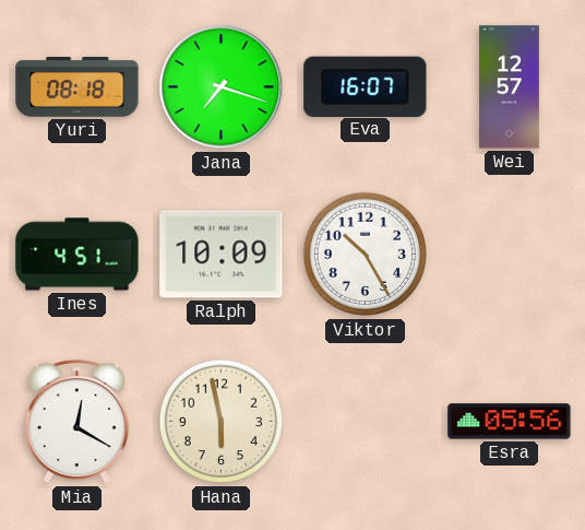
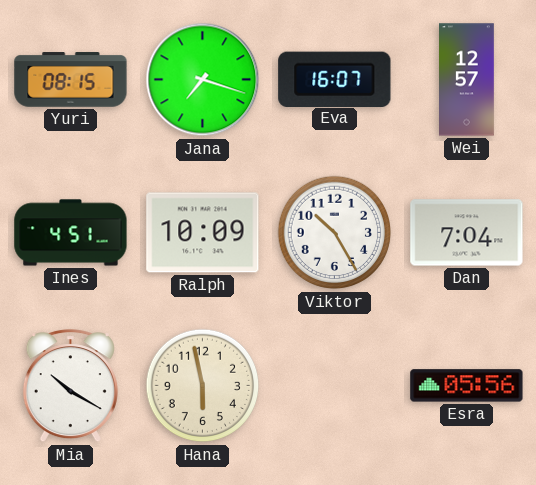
Yuri: 08:18 -> 08:15
Dan: none -> 7:04
Mia: 12:20 -> 10:20
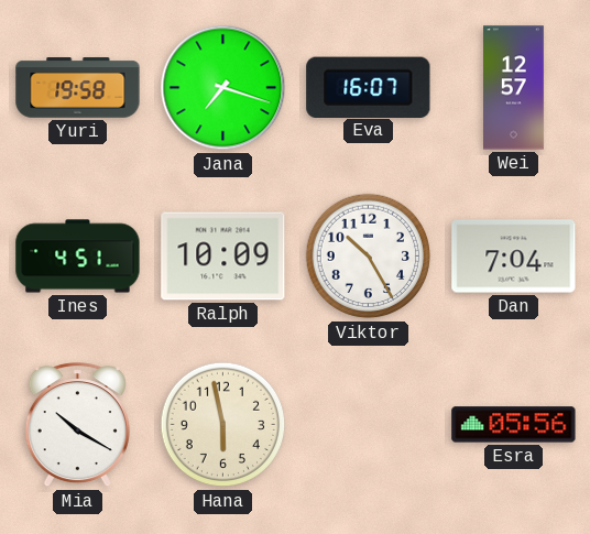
Yuri: 08:15 -> 19:58
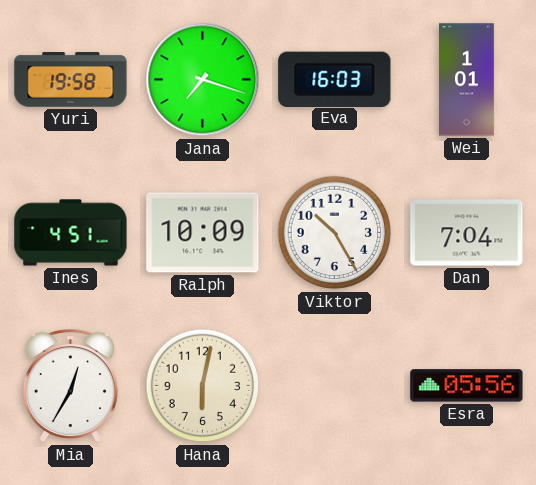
Eva: 16:07 -> 16:03
Wei: 12:57 -> 1:01
Mia: 10:20 -> 12:35
Hana: 5:58 -> 6:02
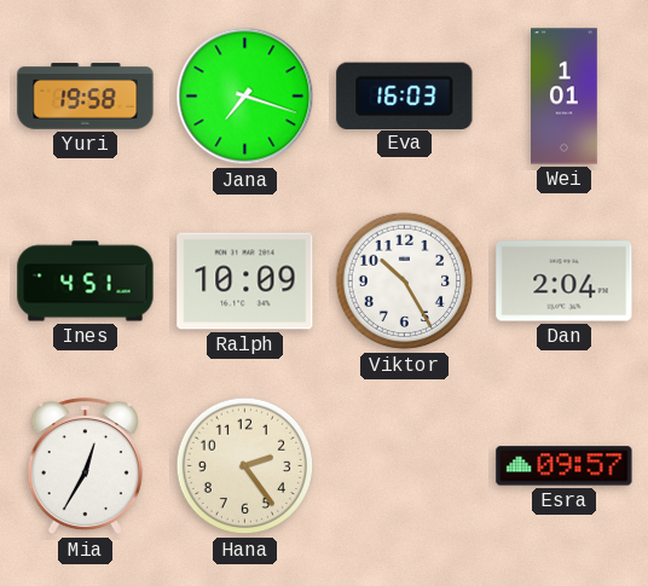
Dan: 7:04 -> 2:04
Hana: 6:02 -> 2:24
Esra: 05:56 -> 09:57
